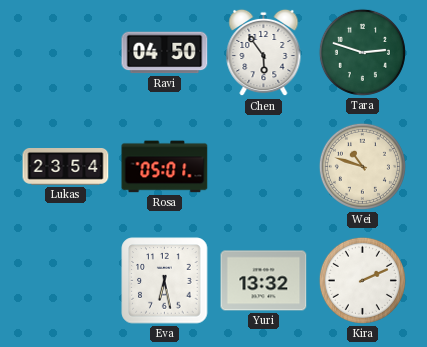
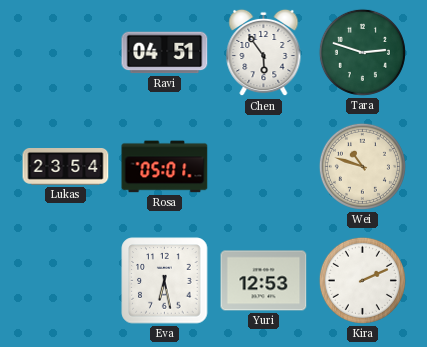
Ravi: 04:50 -> 04:51
Yuri: 13:32 -> 12:53
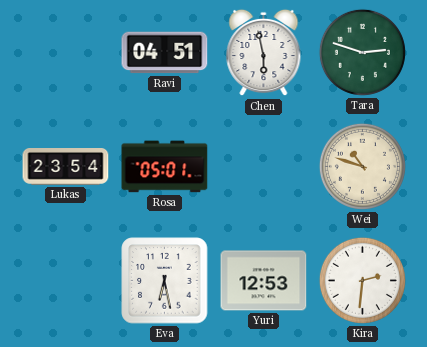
Chen: 5:54 -> 5:58
Kira: 2:11 -> 2:31
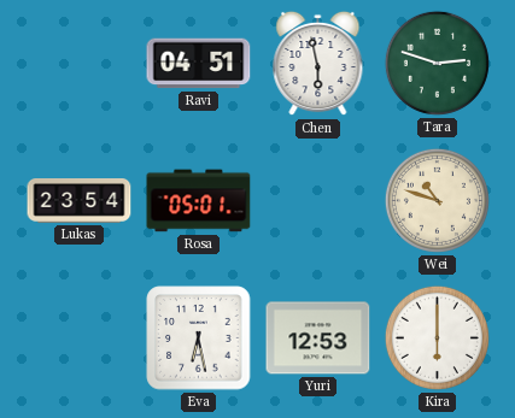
Kira: 2:31 -> 6:00
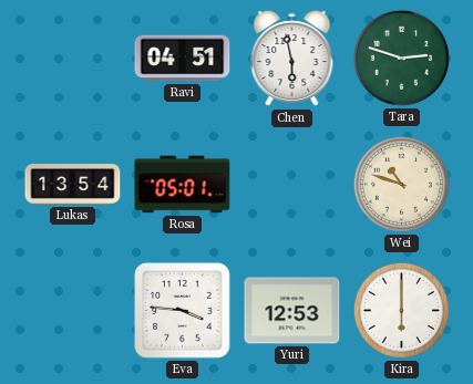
Lukas: 23:54 -> 13:54
Eva: 6:28 -> 3:46
